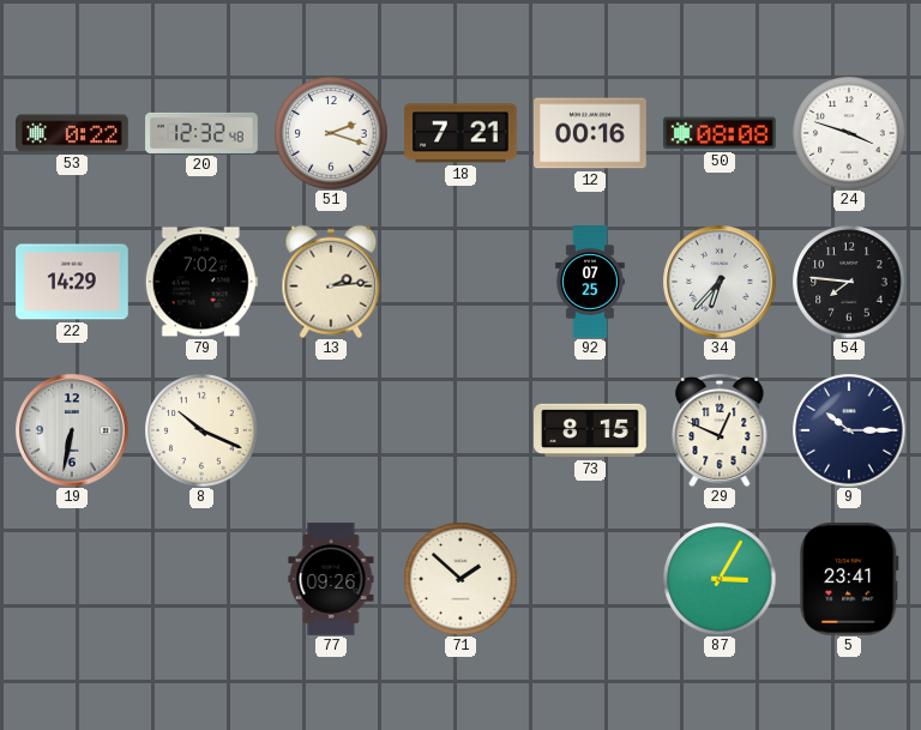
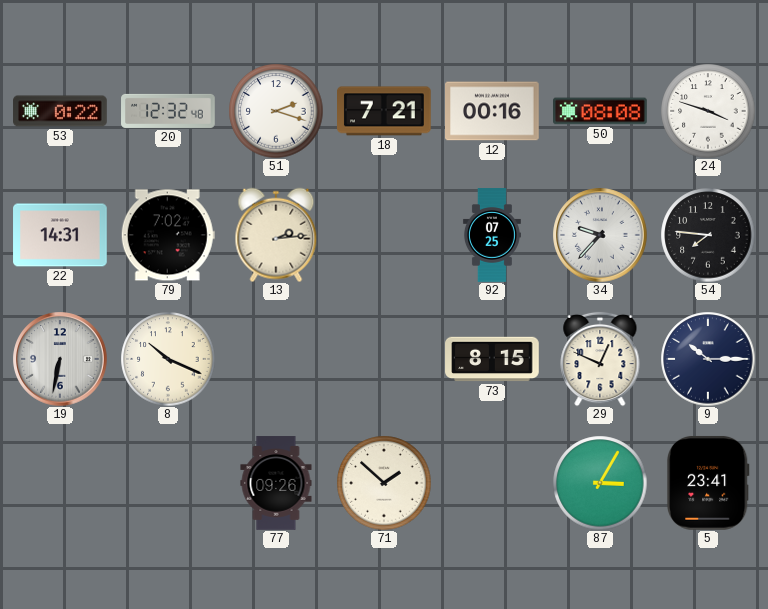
22: 14:29 -> 14:31
34: 6:37 -> 9:37
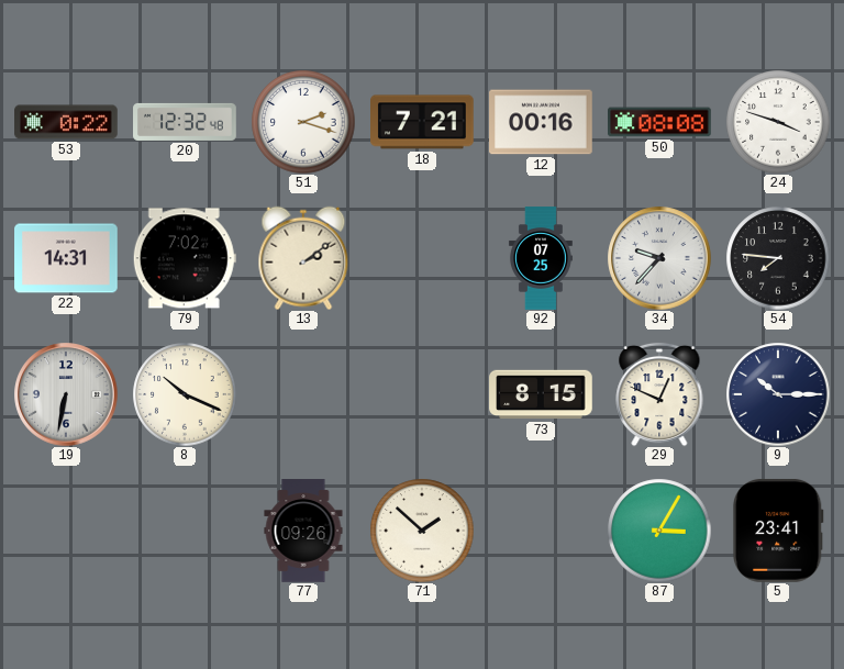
13: 2:14 -> 2:09
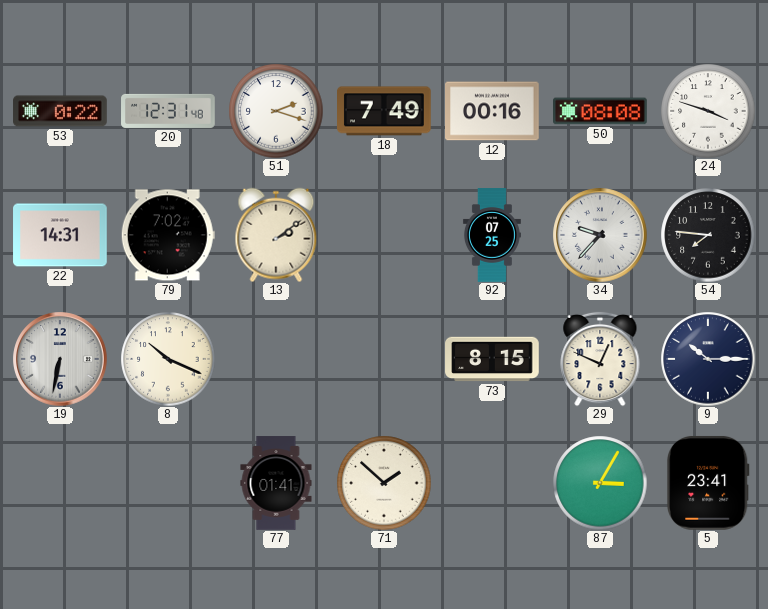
20: 12:32 -> 12:31
18: 7:21 -> 7:49
77: 09:26 -> 01:41
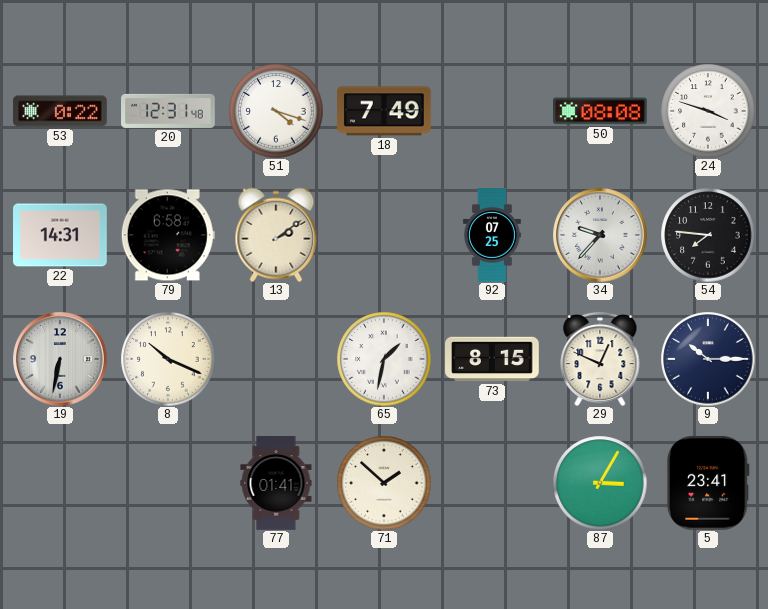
51: 2:18 -> 4:18
12: 00:16 -> none
79: 7:02 -> 6:58
65: none -> 1:32
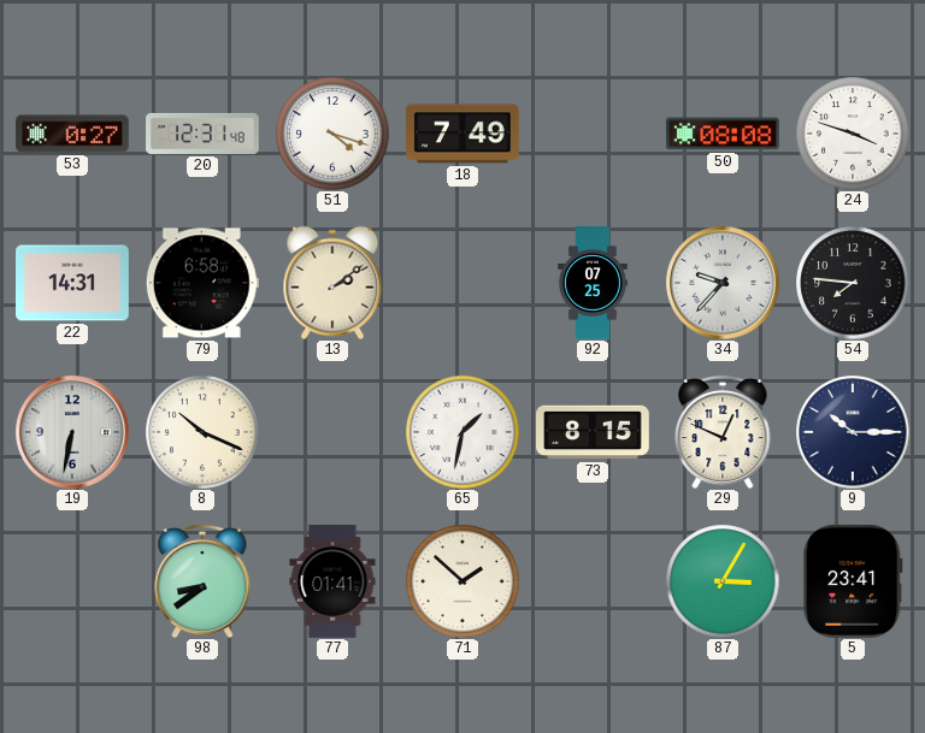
53: 0:22 -> 0:27
98: none -> 8:39
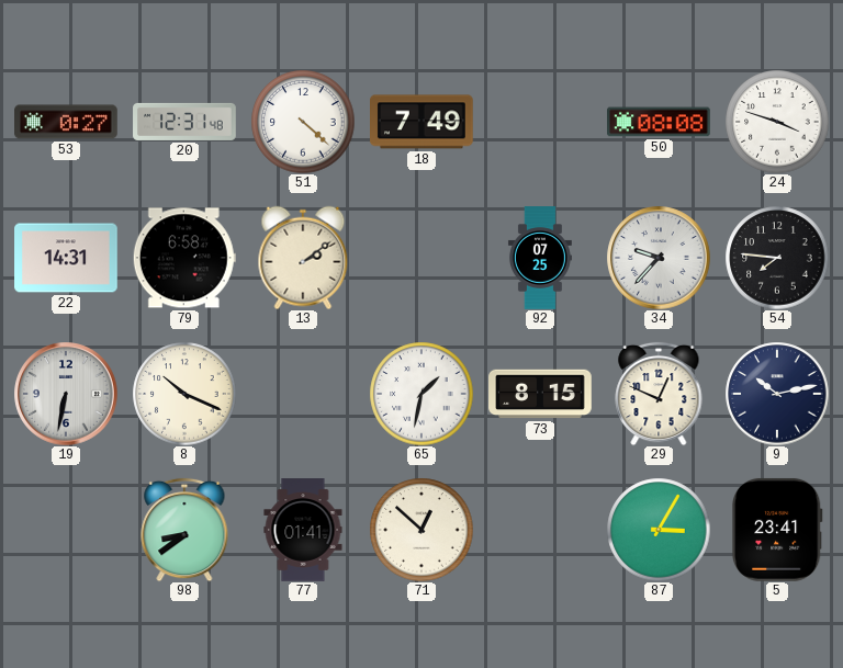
51: 4:18 -> 4:22
9: 10:15 -> 10:13
71: 1:52 -> 12:52
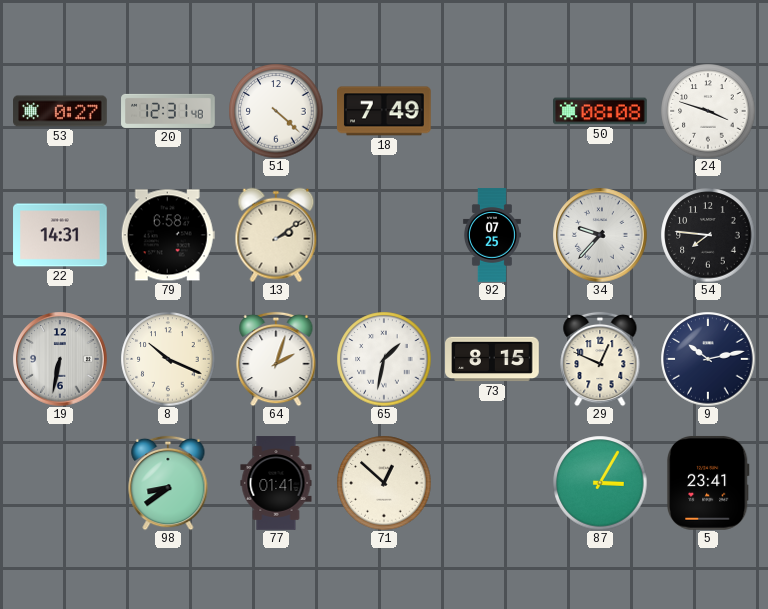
64: none -> 2:03
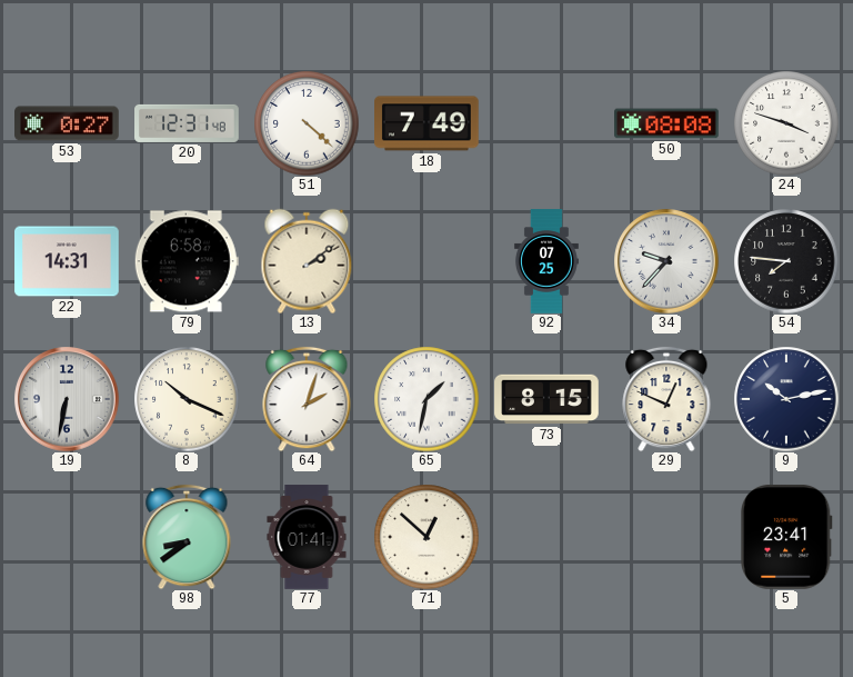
87: 3:05 -> none
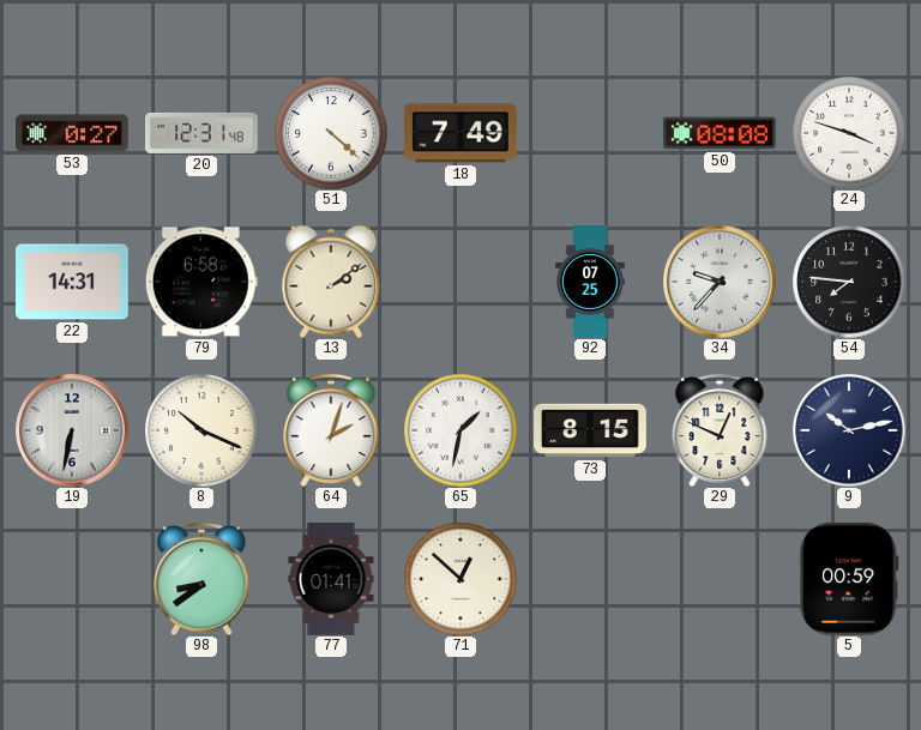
5: 23:41 -> 00:59
